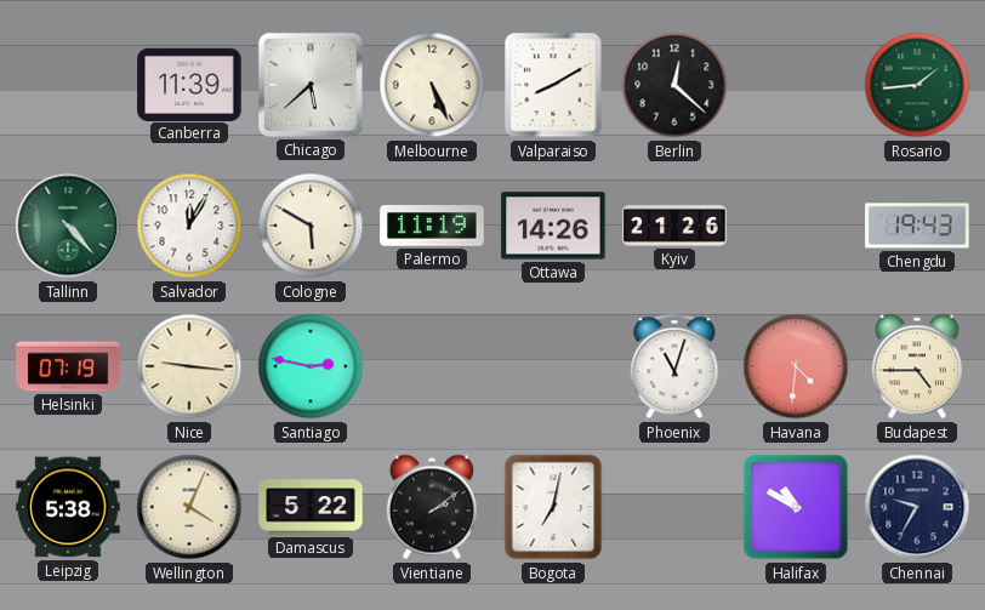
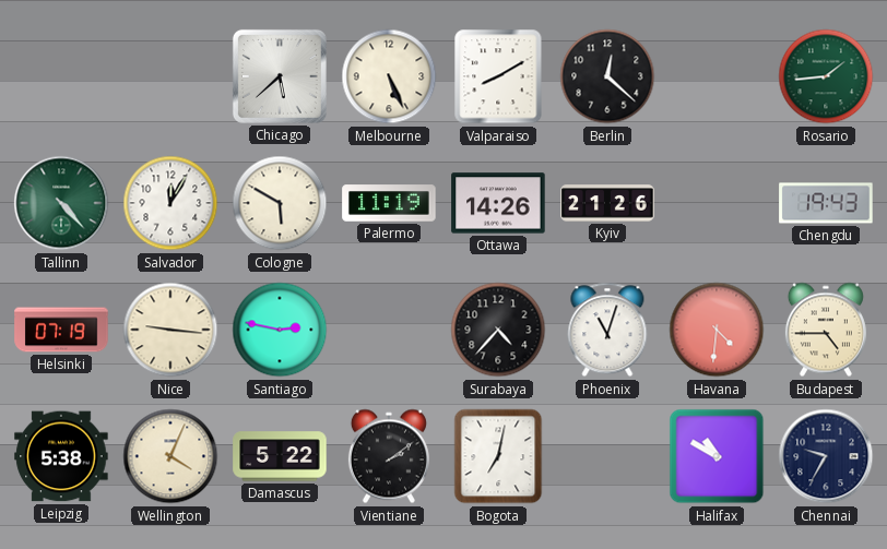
Canberra: 11:39 -> none
Surabaya: none -> 4:37
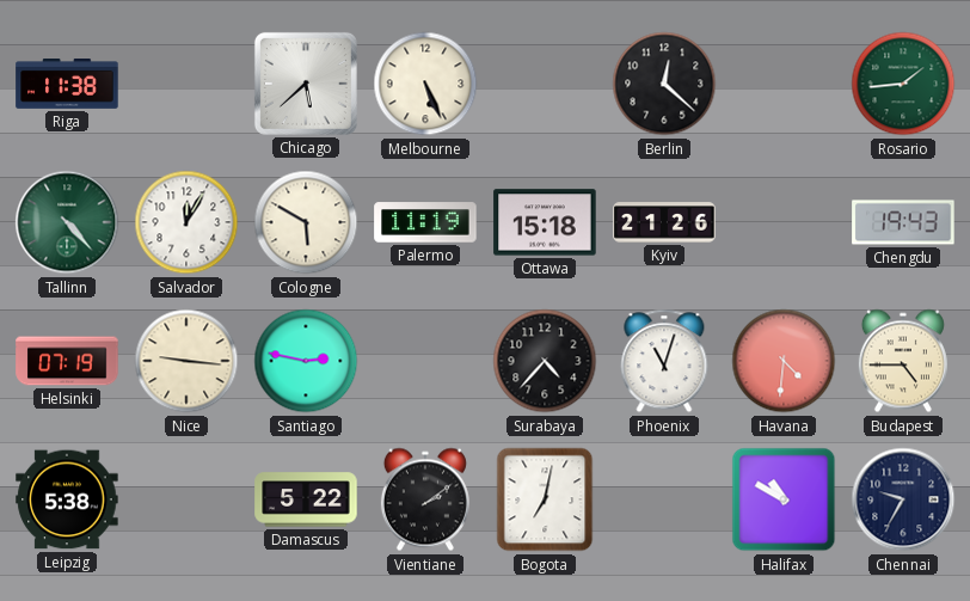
Riga: none -> 11:38
Valparaiso: 8:10 -> none
Ottawa: 14:26 -> 15:18
Wellington: 4:04 -> none
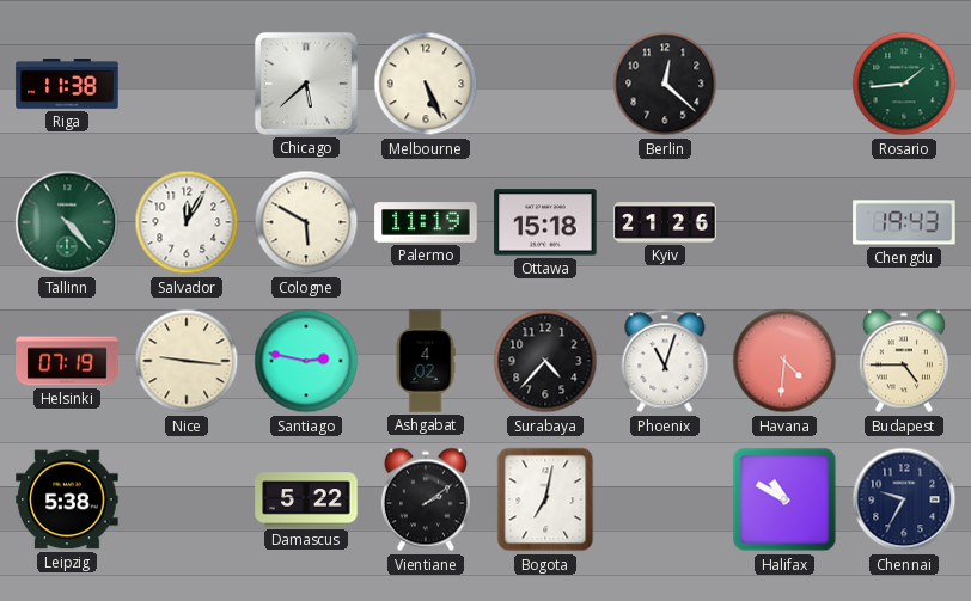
Ashgabat: none -> 4:02
